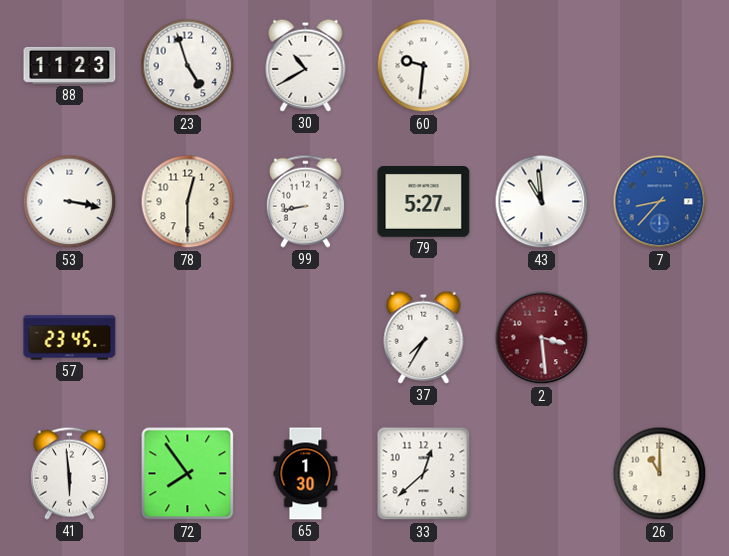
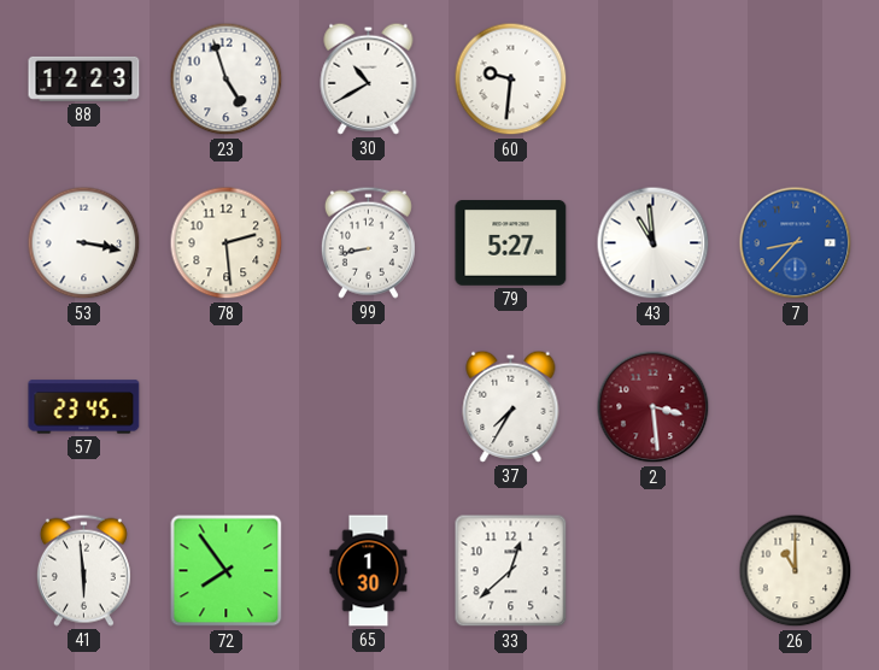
88: 11:23 -> 12:23
78: 12:30 -> 2:29
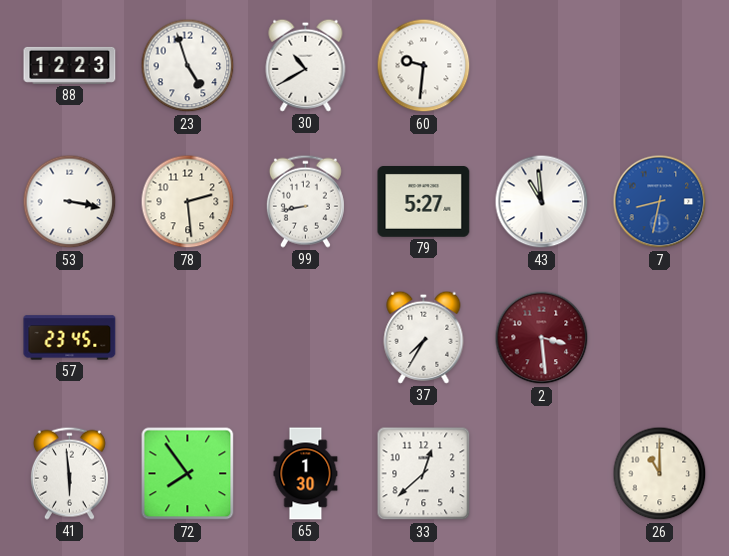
7: 8:37 -> 8:32
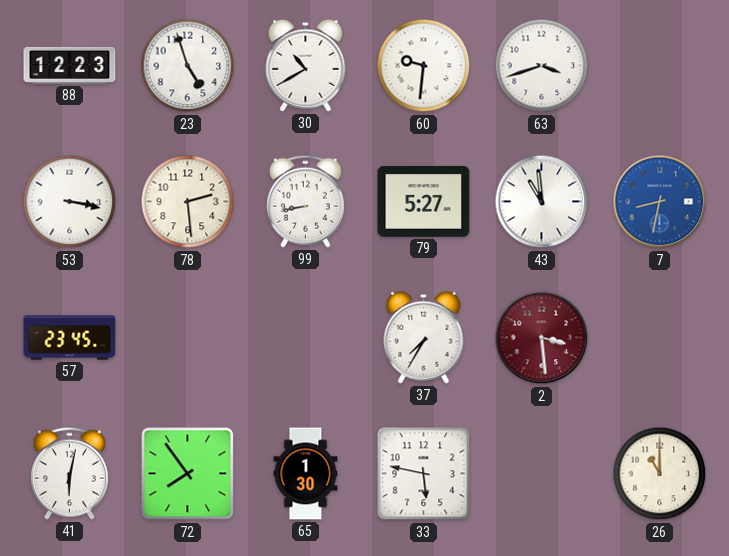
63: none -> 3:42
41: 5:59 -> 6:02
33: 12:38 -> 5:47
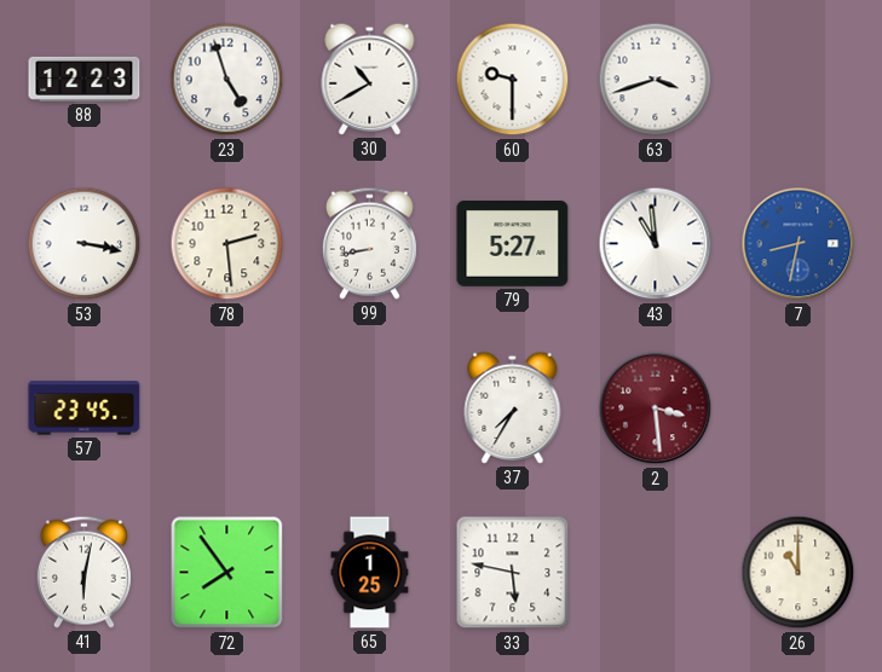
60: 9:31 -> 9:30
65: 1:30 -> 1:25
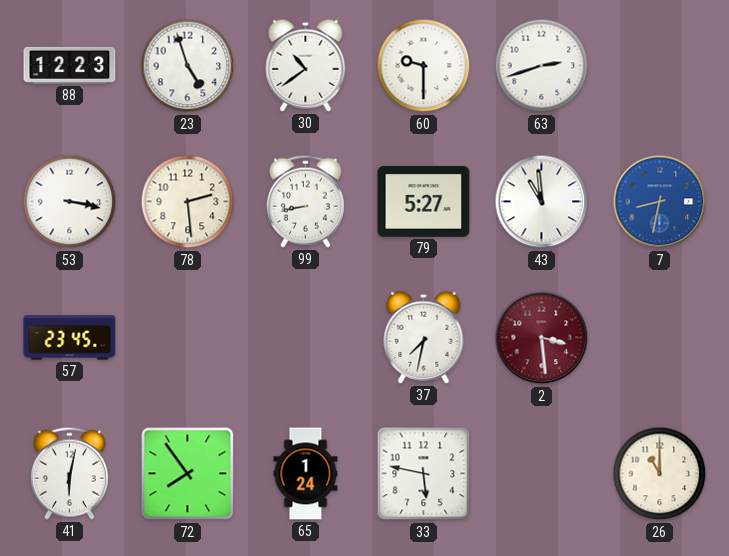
30: 10:40 -> 10:39
63: 3:42 -> 2:42
37: 7:35 -> 7:32
65: 1:25 -> 1:24
